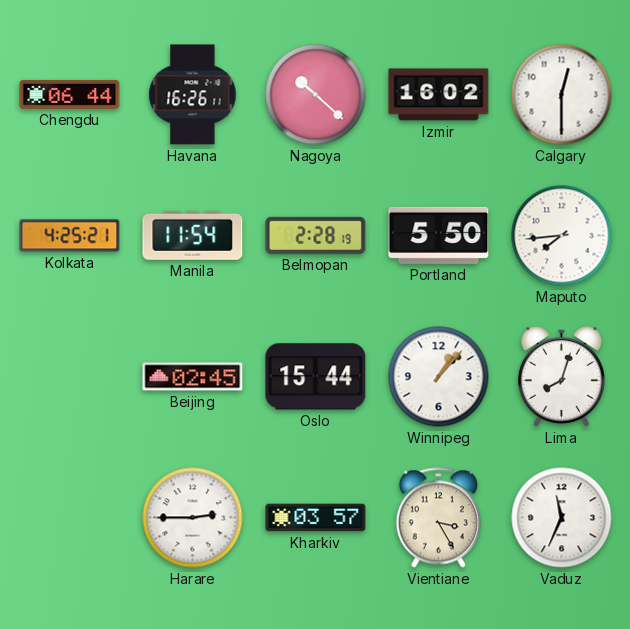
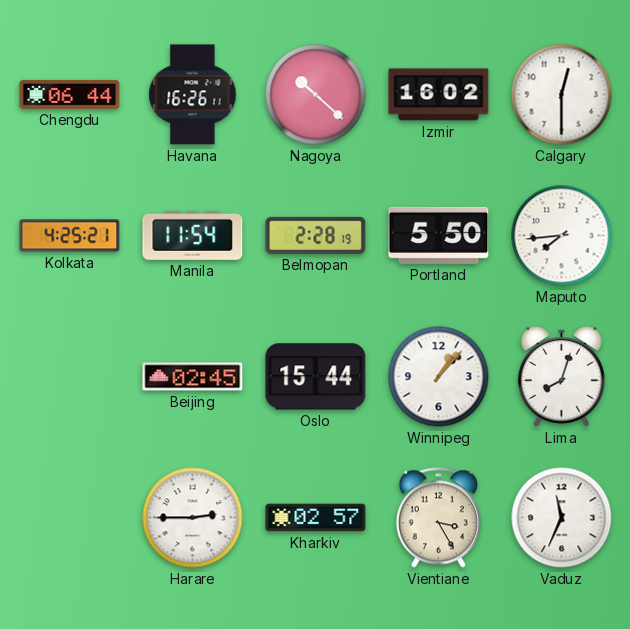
Kharkiv: 03:57 -> 02:57
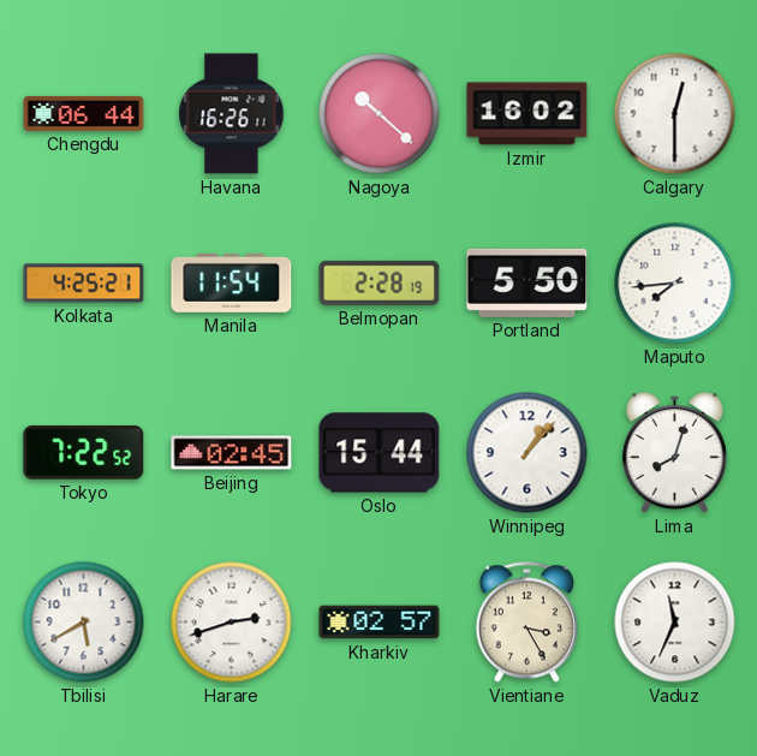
Tokyo: none -> 7:22
Tbilisi: none -> 5:40
Harare: 2:45 -> 2:42
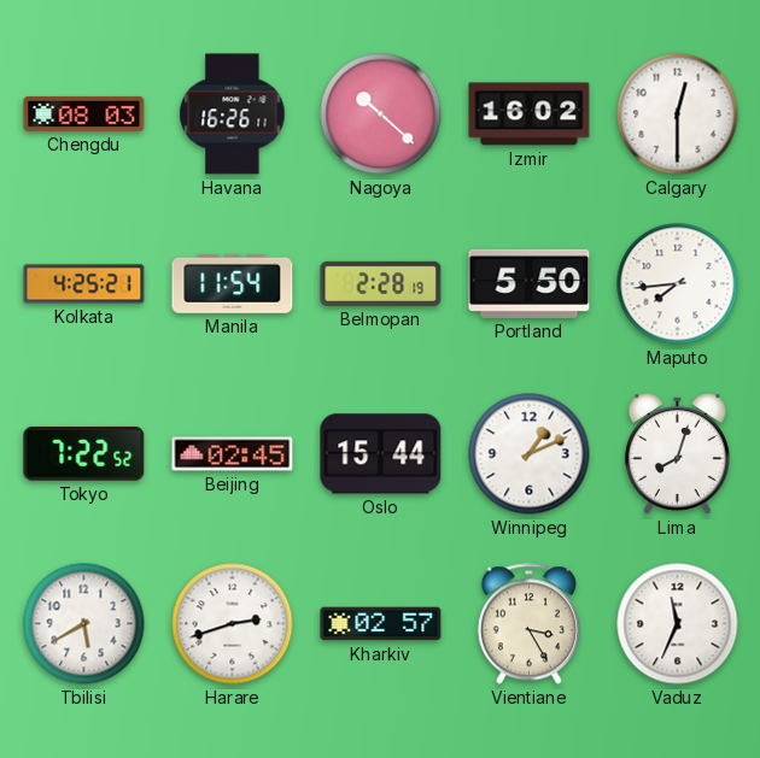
Chengdu: 06:44 -> 08:03
Winnipeg: 1:07 -> 1:11
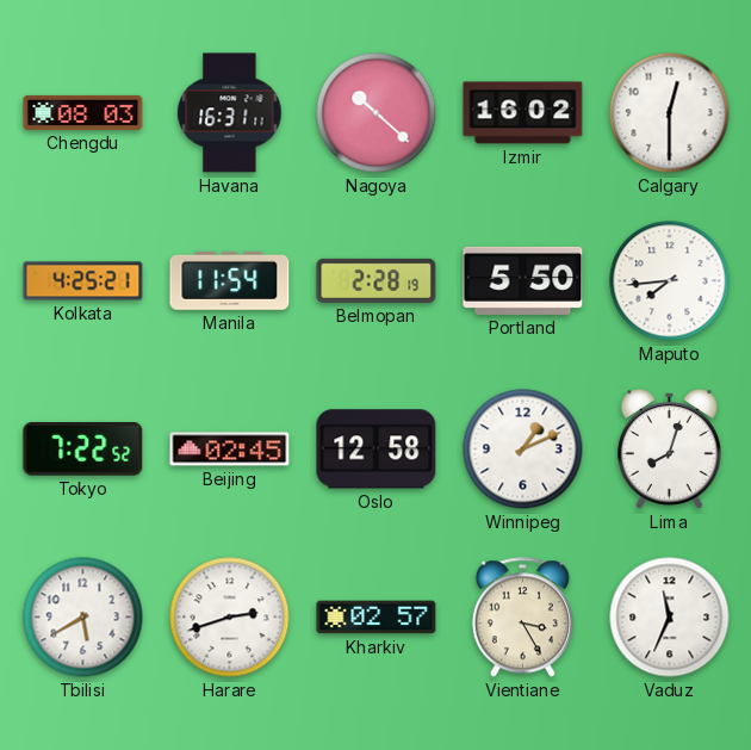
Havana: 16:26 -> 16:31
Oslo: 15:44 -> 12:58
